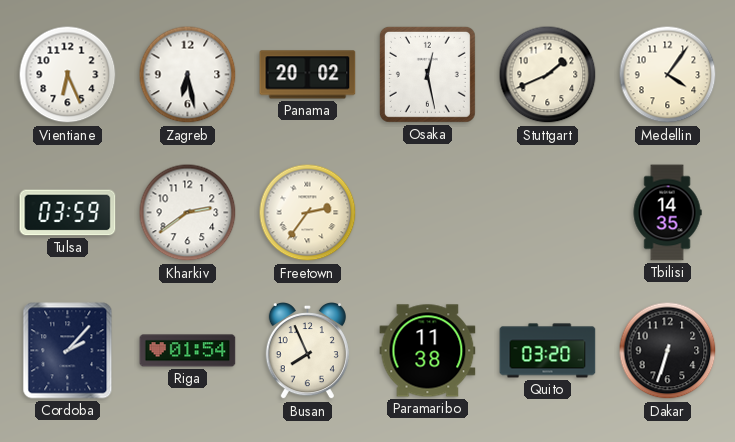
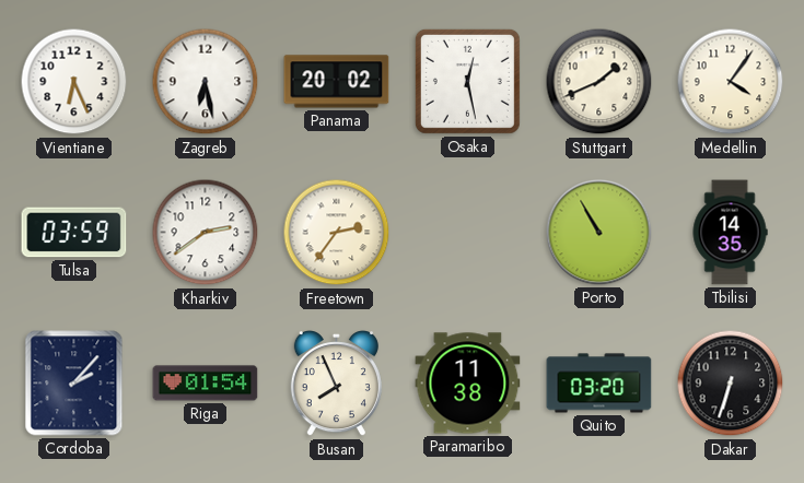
Porto: none -> 10:55
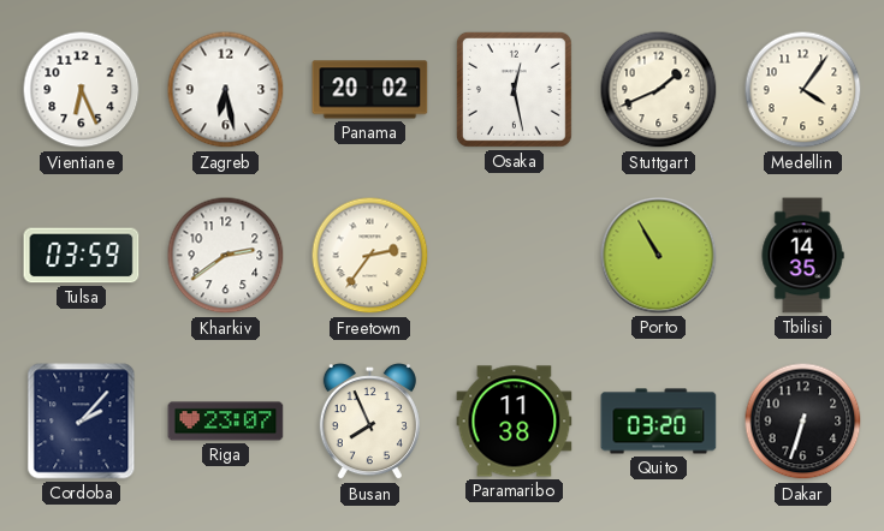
Riga: 01:54 -> 23:07
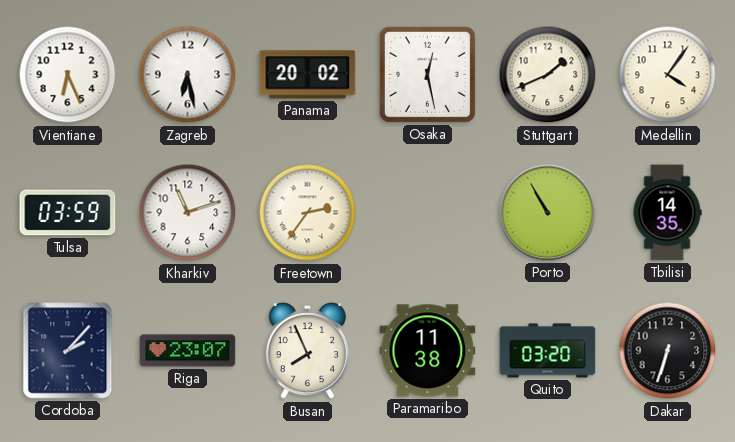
Kharkiv: 2:39 -> 11:12
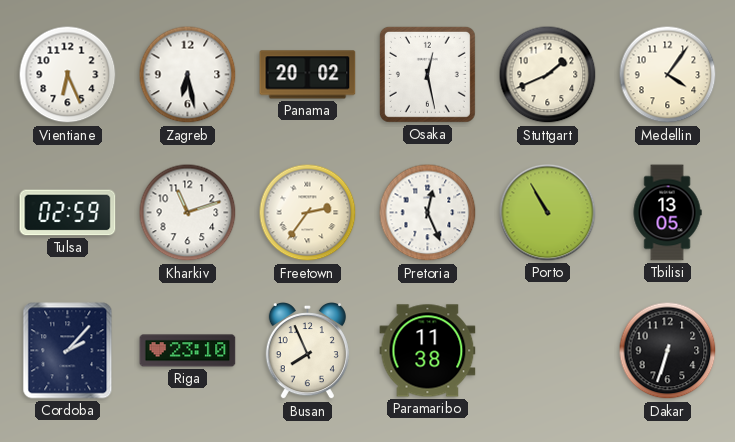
Tulsa: 03:59 -> 02:59
Pretoria: none -> 12:26
Tbilisi: 14:35 -> 13:05
Riga: 23:07 -> 23:10
Quito: 03:20 -> none
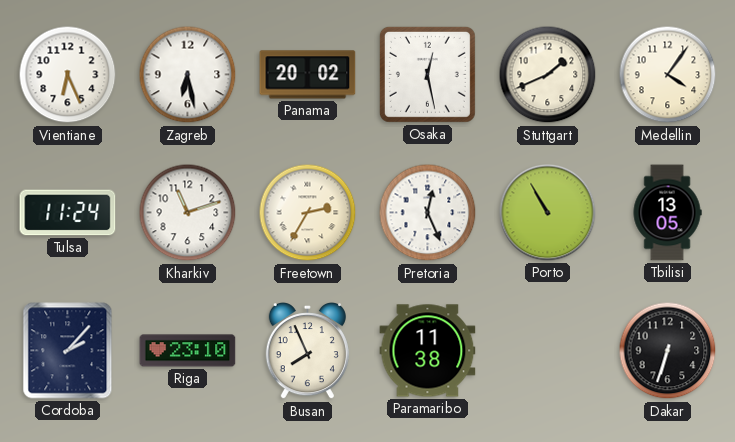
Tulsa: 02:59 -> 11:24
Freetown: 2:36 -> 2:35
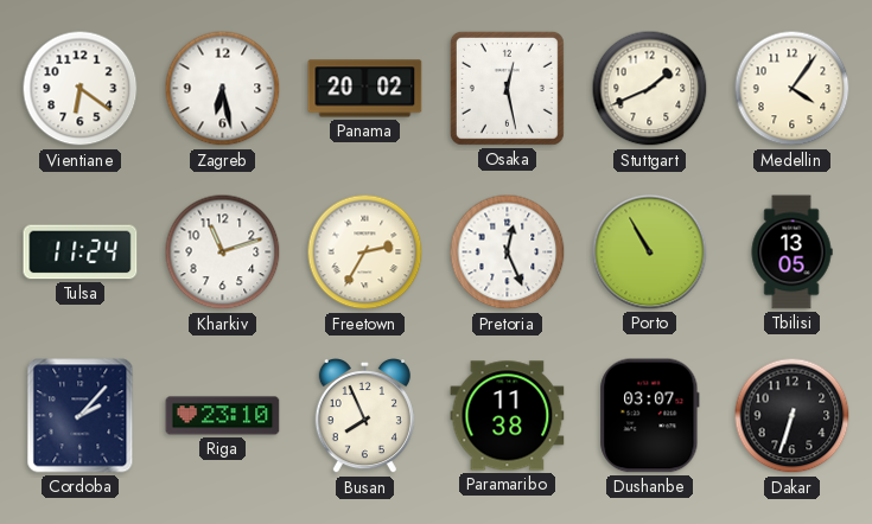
Vientiane: 6:26 -> 6:21
Dushanbe: none -> 03:07
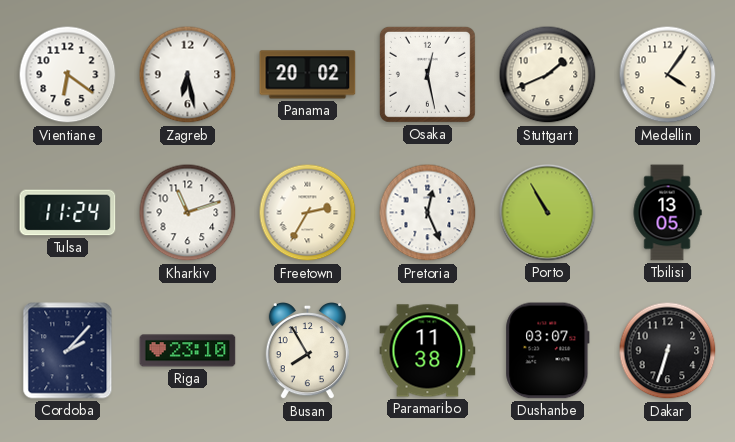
Busan: 7:56 -> 7:55
